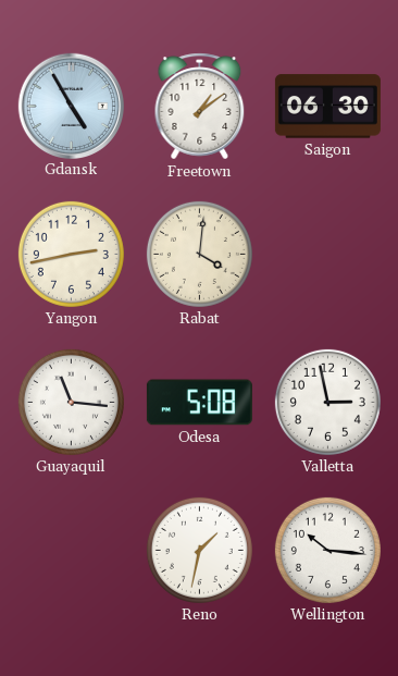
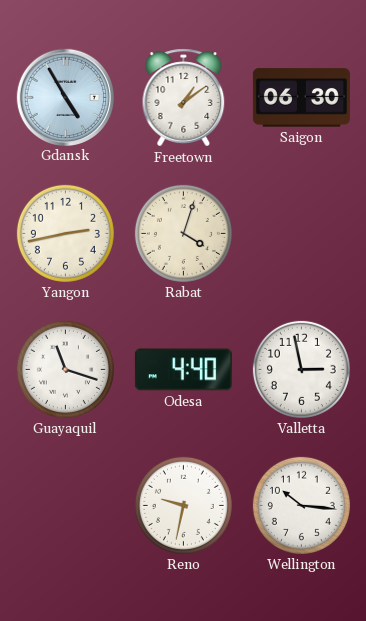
Rabat: 4:01 -> 4:03
Guayaquil: 11:16 -> 11:18
Odesa: 5:08 -> 4:40
Reno: 1:32 -> 9:32
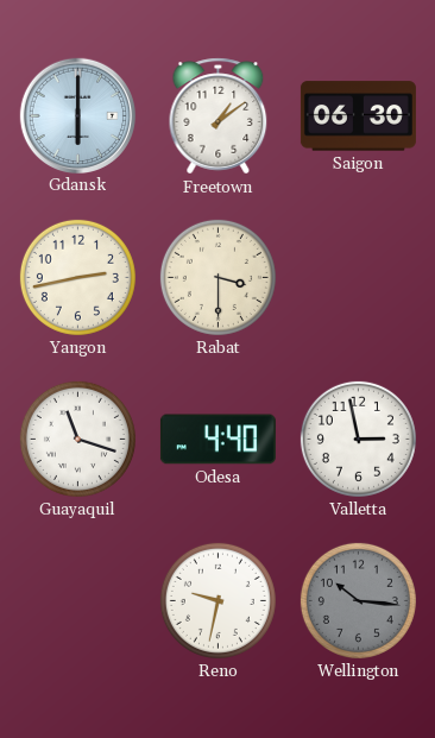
Gdansk: 4:55 -> 6:00
Rabat: 4:03 -> 3:30
Wellington dial: white -> grey
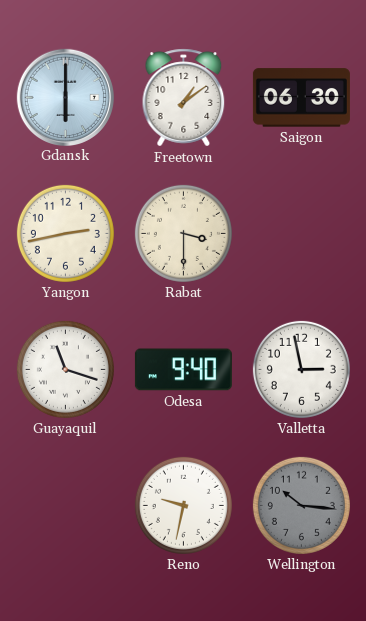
Odesa: 4:40 -> 9:40
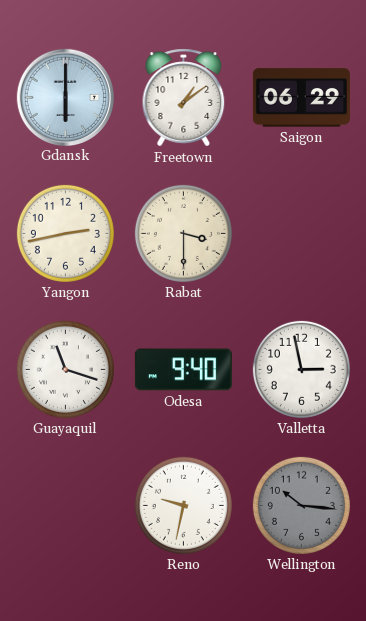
Saigon: 06:30 -> 06:29
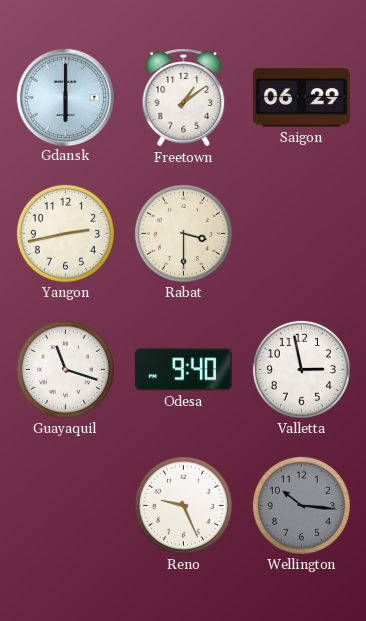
Reno: 9:32 -> 9:26
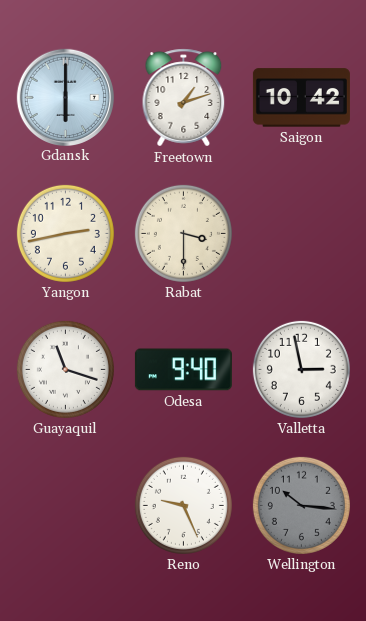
Freetown: 1:09 -> 1:12
Saigon: 06:29 -> 10:42
